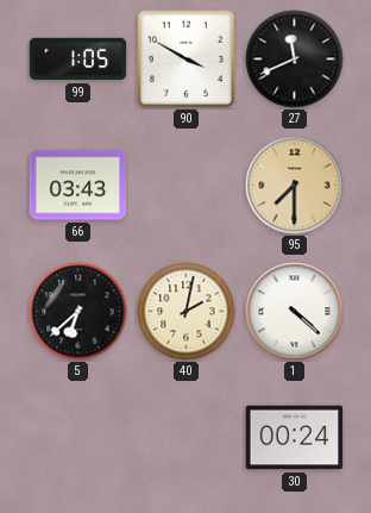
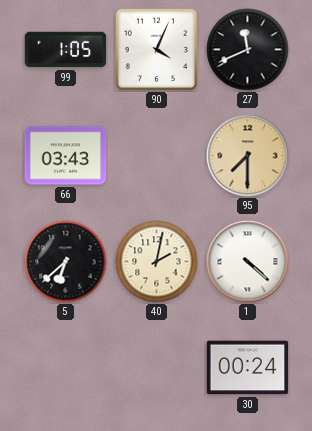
90: 3:50 -> 4:04
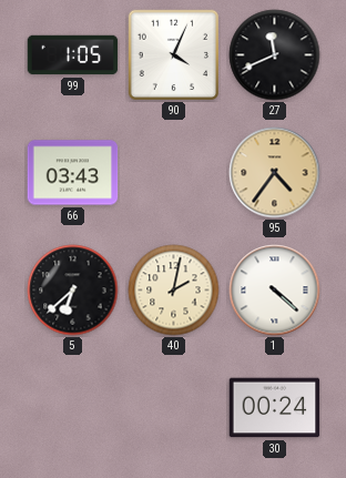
95: 7:30 -> 4:36
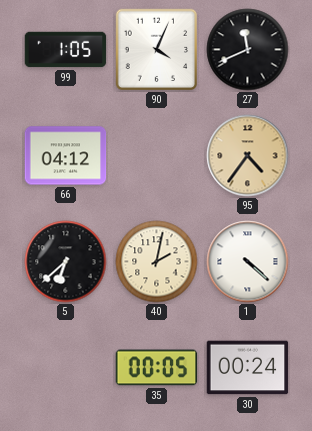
66: 03:43 -> 04:12
35: none -> 00:05
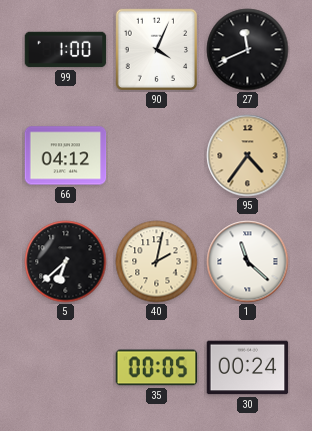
99: 1:05 -> 1:00
1: 4:22 -> 11:22
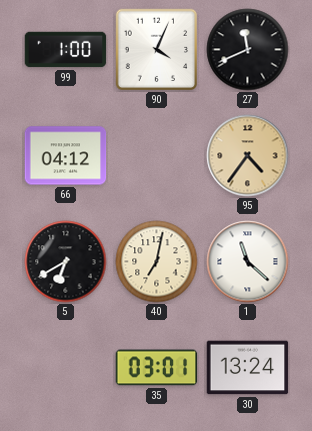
5: 6:38 -> 6:40
40: 2:02 -> 7:02
35: 00:05 -> 03:01
30: 00:24 -> 13:24
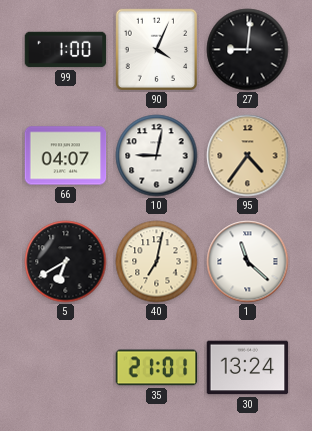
27: 11:41 -> 9:01
66: 04:12 -> 04:07
10: none -> 9:02
35: 03:01 -> 21:01
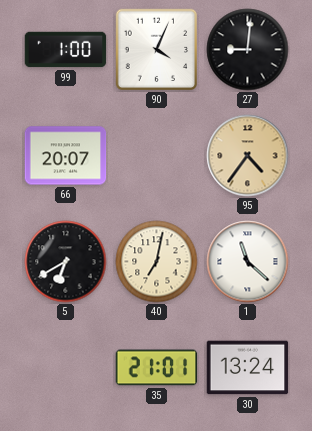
66: 04:07 -> 20:07
10: 9:02 -> none
